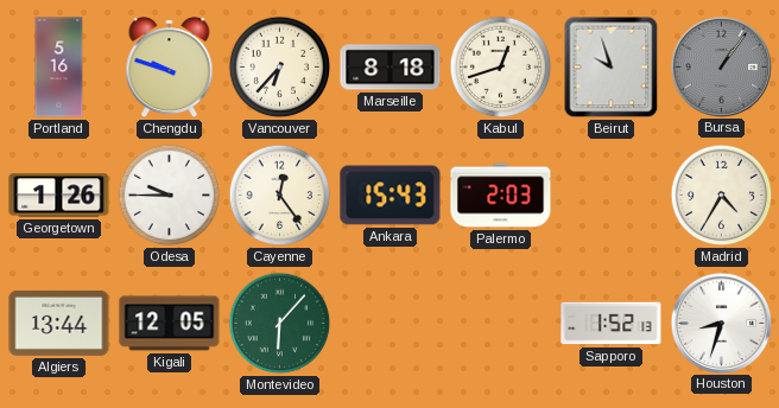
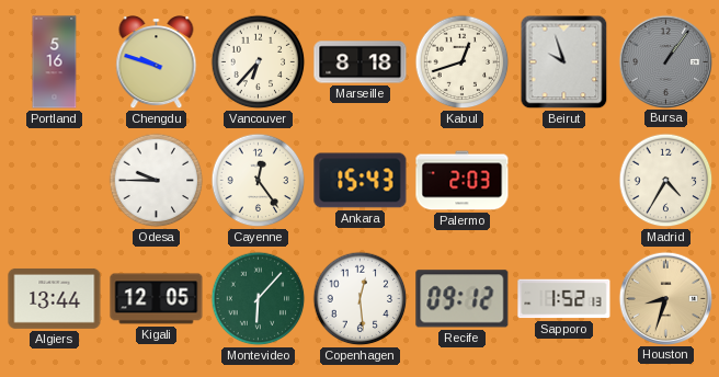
Georgetown: 1:26 -> none
Copenhagen: none -> 12:29
Recife: none -> 09:12
Houston dial: white -> champagne
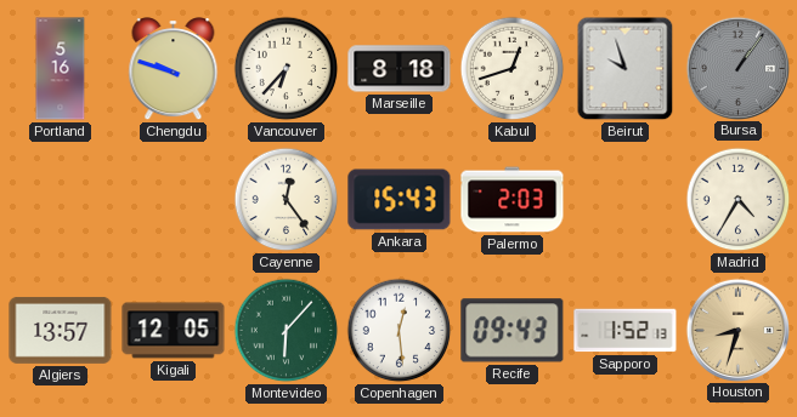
Odesa: 9:45 -> none
Algiers: 13:44 -> 13:57
Recife: 09:12 -> 09:43
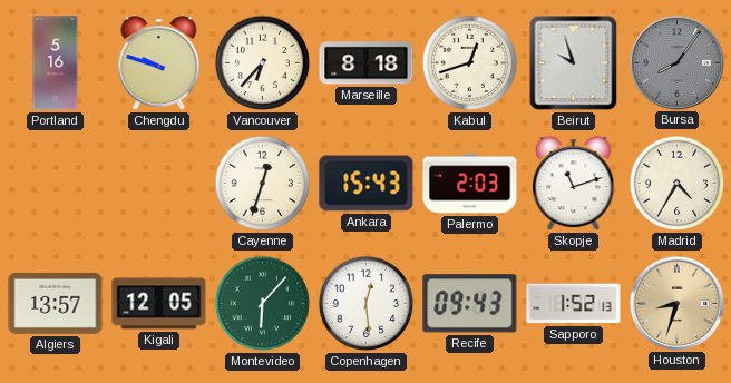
Bursa: 1:06 -> 8:06
Cayenne: 12:24 -> 12:33
Skopje: none -> 11:12
